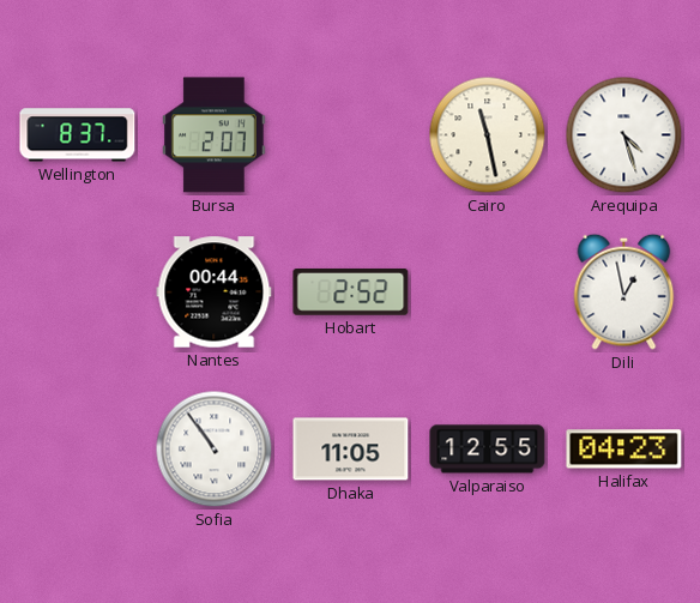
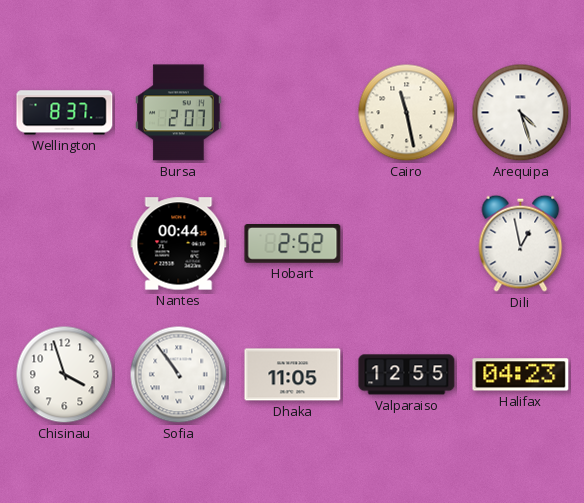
Chisinau: none -> 3:57
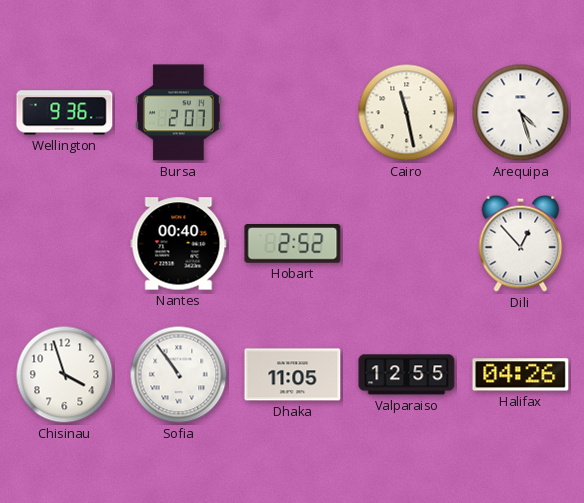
Wellington: 8:37 -> 9:36
Nantes: 00:44 -> 00:40
Dili: 12:58 -> 12:53
Halifax: 04:23 -> 04:26
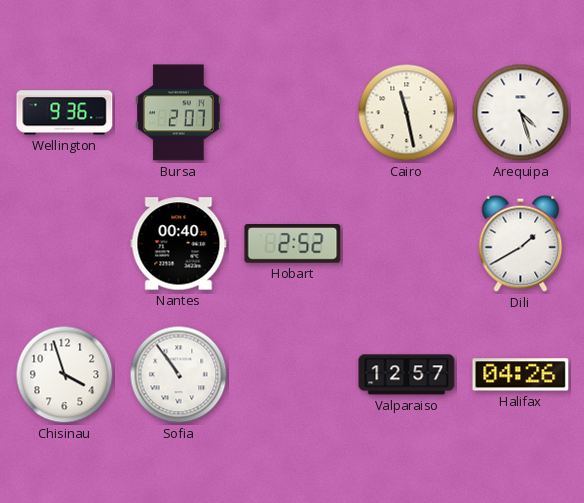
Dili: 12:53 -> 1:40
Dhaka: 11:05 -> none
Valparaiso: 12:55 -> 12:57
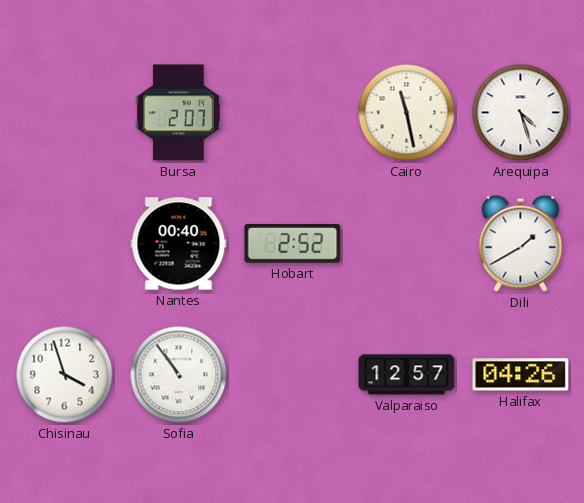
Wellington: 9:36 -> none
